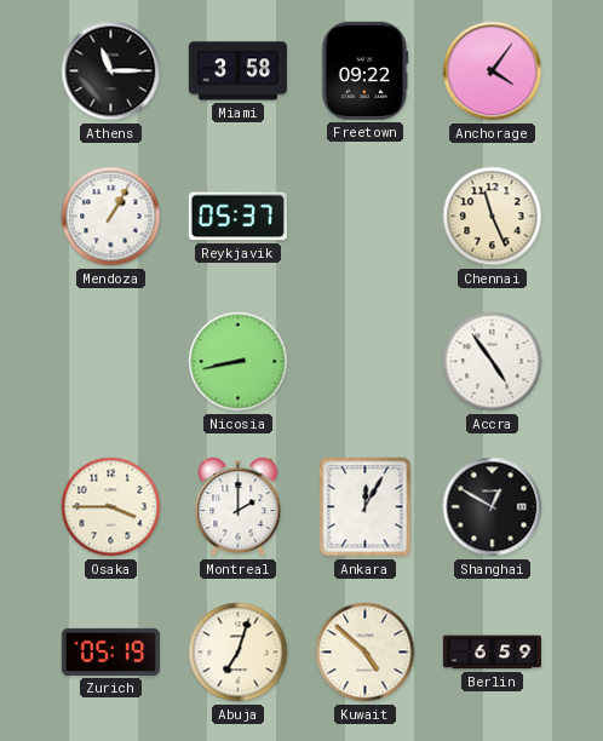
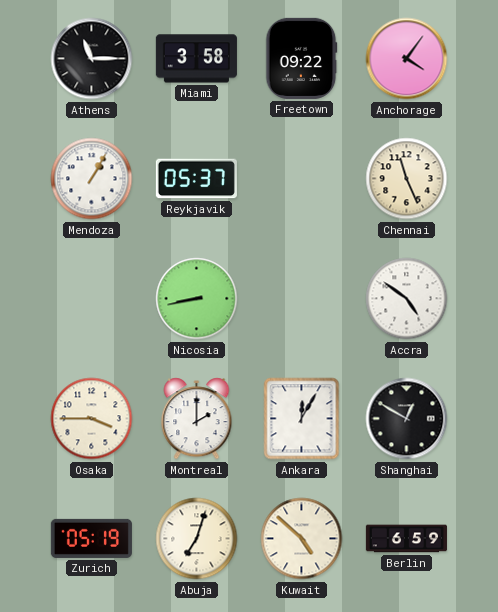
Accra: 4:54 -> 4:51
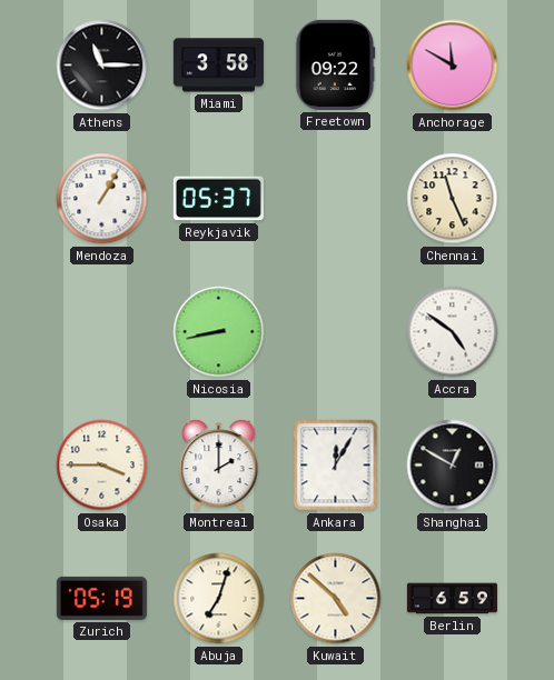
Anchorage: 4:06 -> 11:50
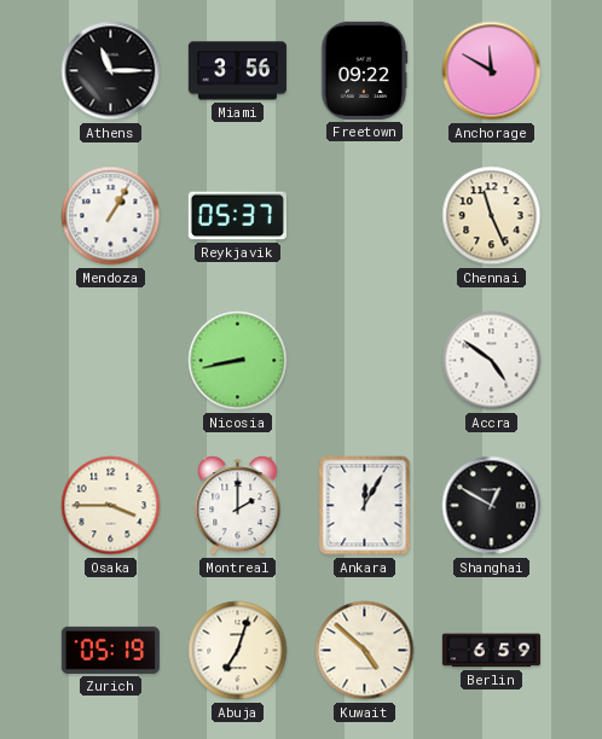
Miami: 3:58 -> 3:56
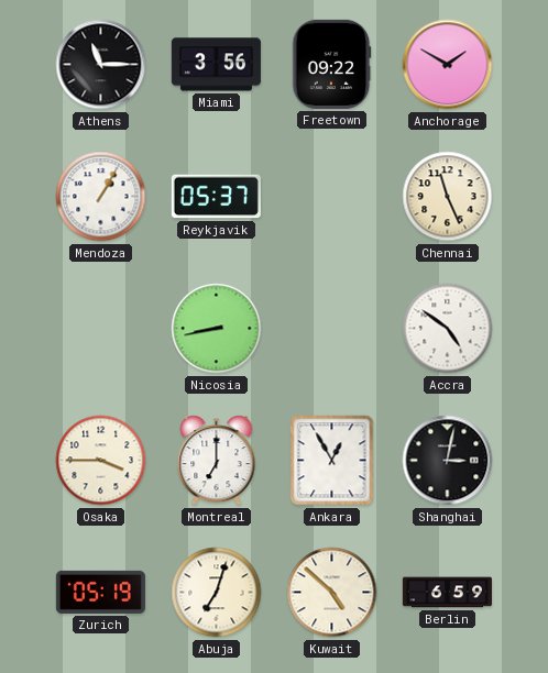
Anchorage: 11:50 -> 1:50
Montreal: 2:00 -> 7:00
Ankara: 12:05 -> 12:55
Shanghai: 12:50 -> 3:02
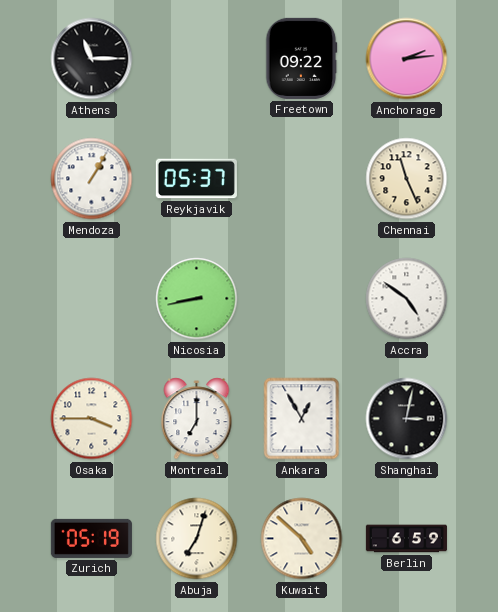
Miami: 3:56 -> none
Anchorage: 1:50 -> 2:14
